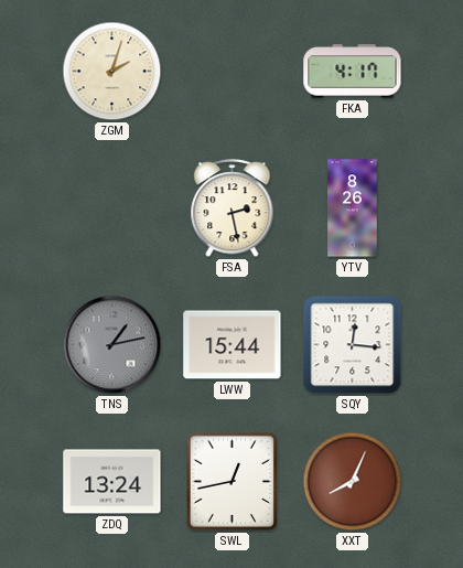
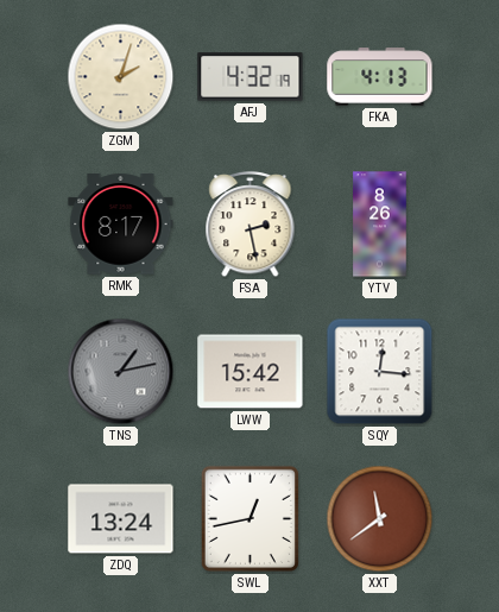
AFJ: none -> 4:32
FKA: 4:17 -> 4:13
RMK: none -> 8:17
LWW: 15:44 -> 15:42
XXT: 8:04 -> 11:39
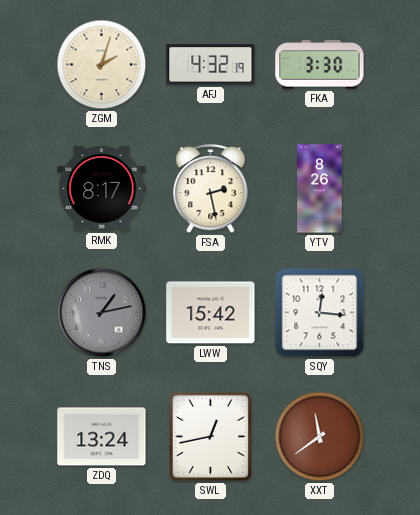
FKA: 4:13 -> 3:30
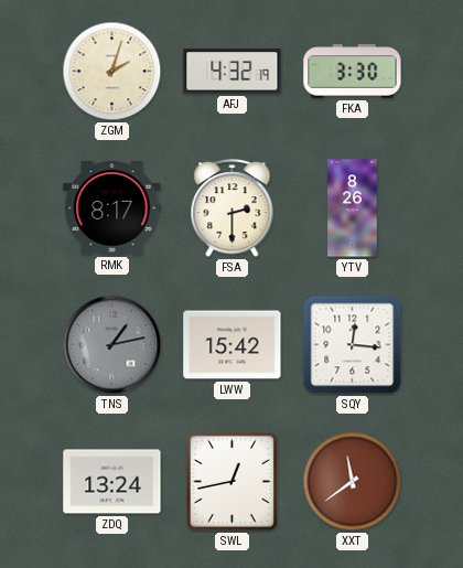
FSA: 2:28 -> 2:30
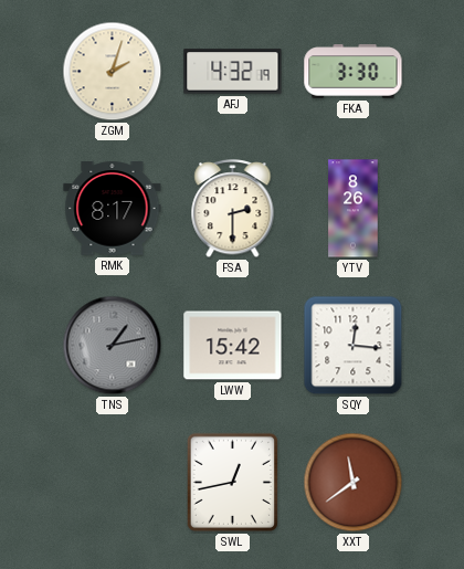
ZDQ: 13:24 -> none
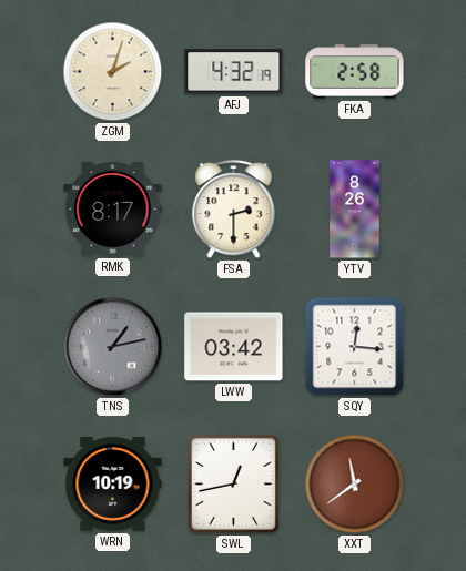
FKA: 3:30 -> 2:58
LWW: 15:42 -> 03:42
WRN: none -> 10:19
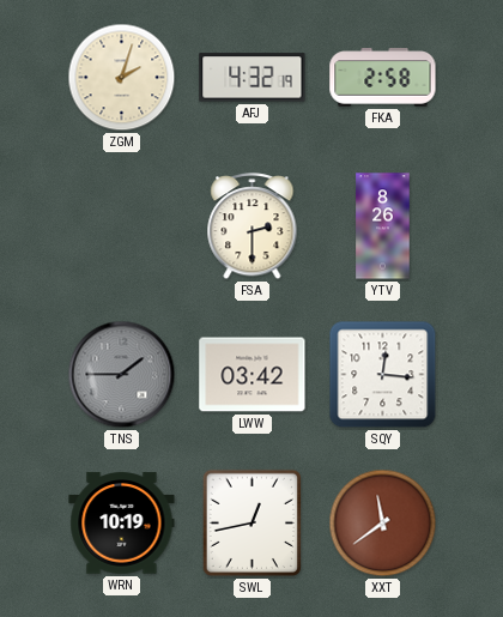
RMK: 8:17 -> none
TNS: 1:13 -> 1:45
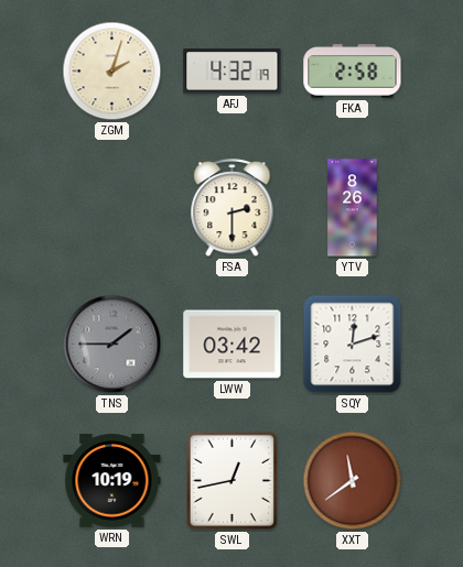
SQY: 12:16 -> 12:12
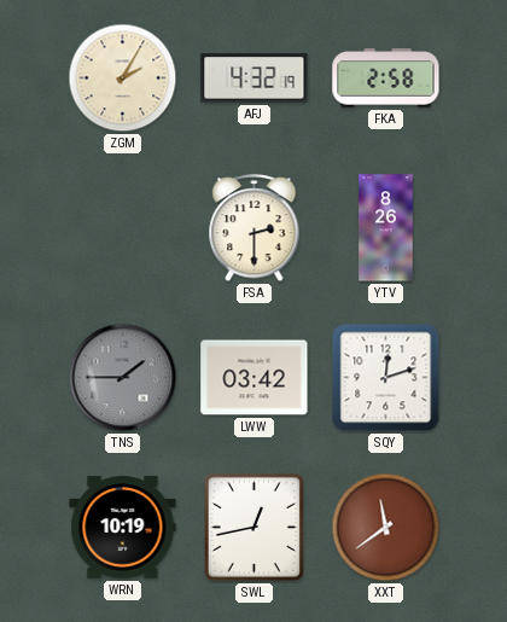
ZGM: 2:03 -> 2:05
